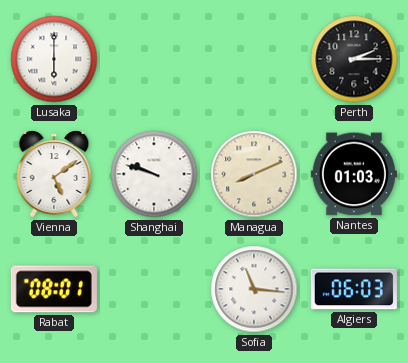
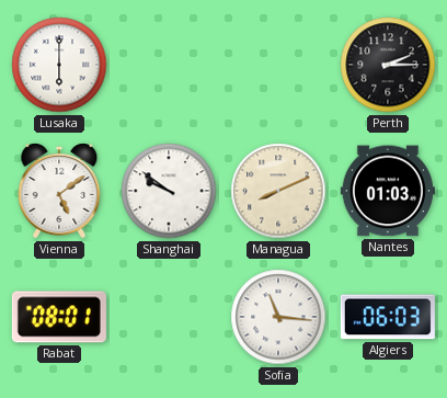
Shanghai: 9:48 -> 9:51
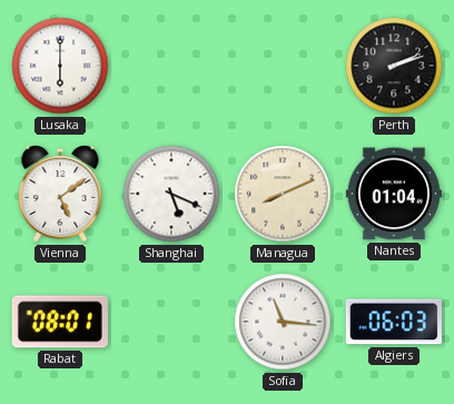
Perth: 2:15 -> 2:12
Shanghai: 9:51 -> 5:19
Nantes: 01:03 -> 01:04
